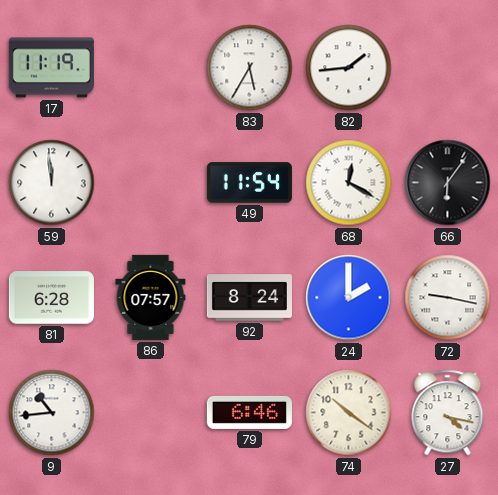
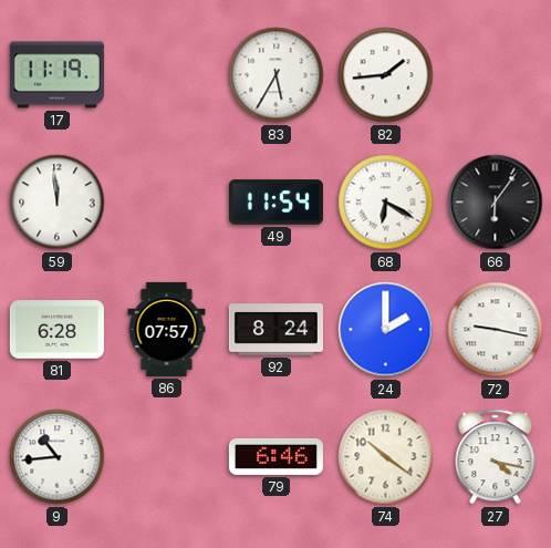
68: 12:20 -> 6:20
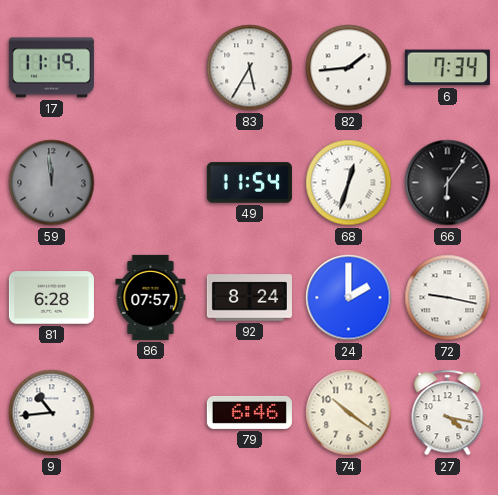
6: none -> 7:34
59 dial: white -> grey
68: 6:20 -> 12:33
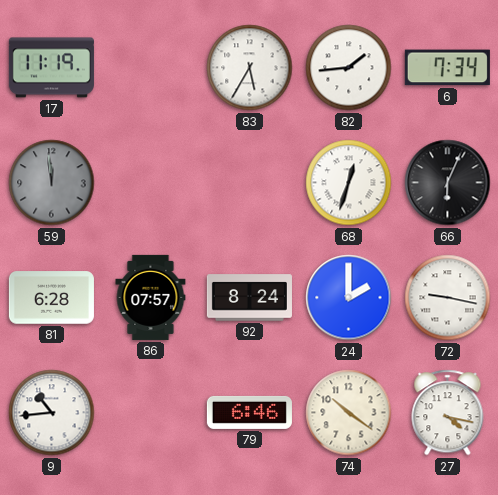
49: 11:54 -> none
66: 6:06 -> 6:04
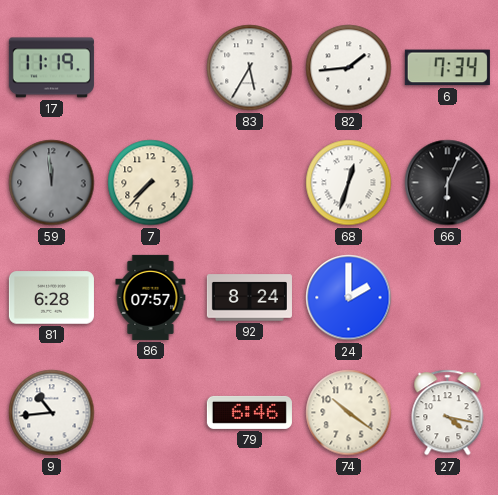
7: none -> 7:37
72: 9:17 -> none
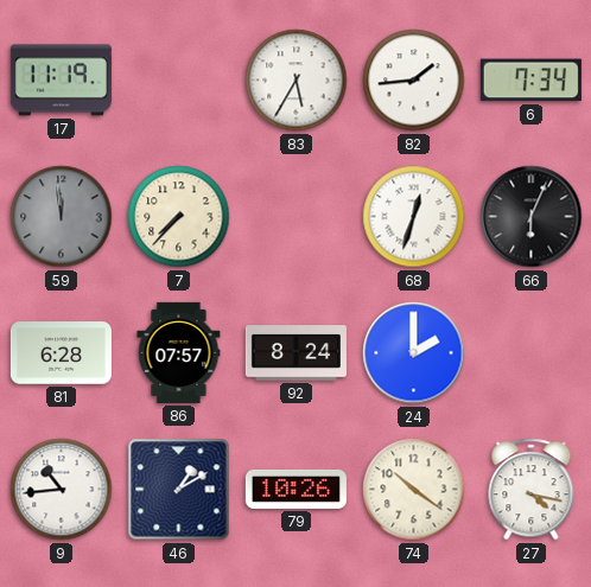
46: none -> 1:10
79: 6:46 -> 10:26
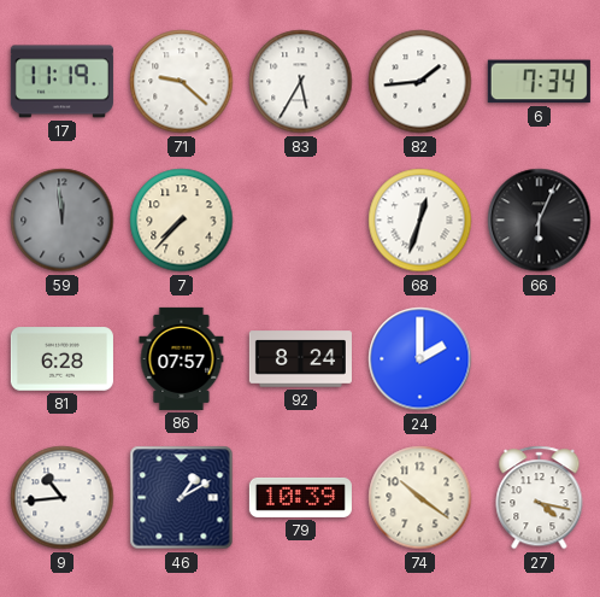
71: none -> 9:22
79: 10:26 -> 10:39
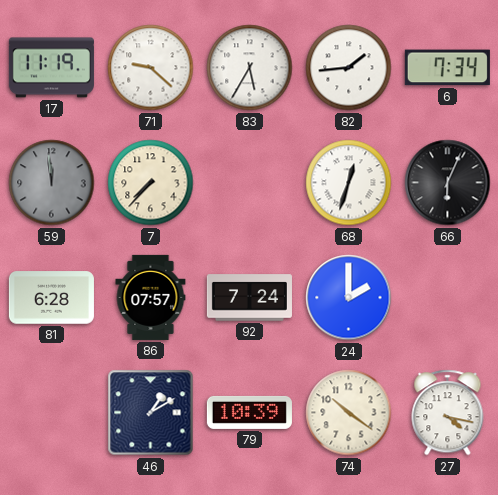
92: 8:24 -> 7:24
9: 10:44 -> none
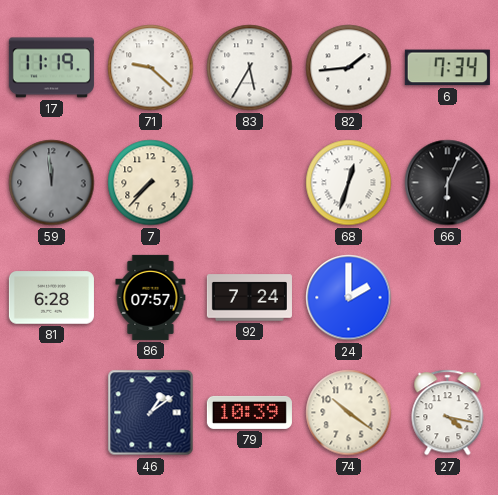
46: 1:10 -> 1:09
